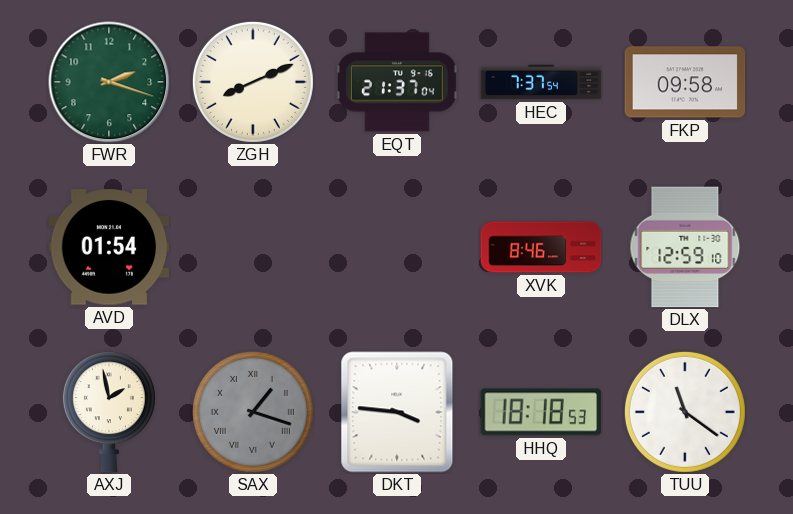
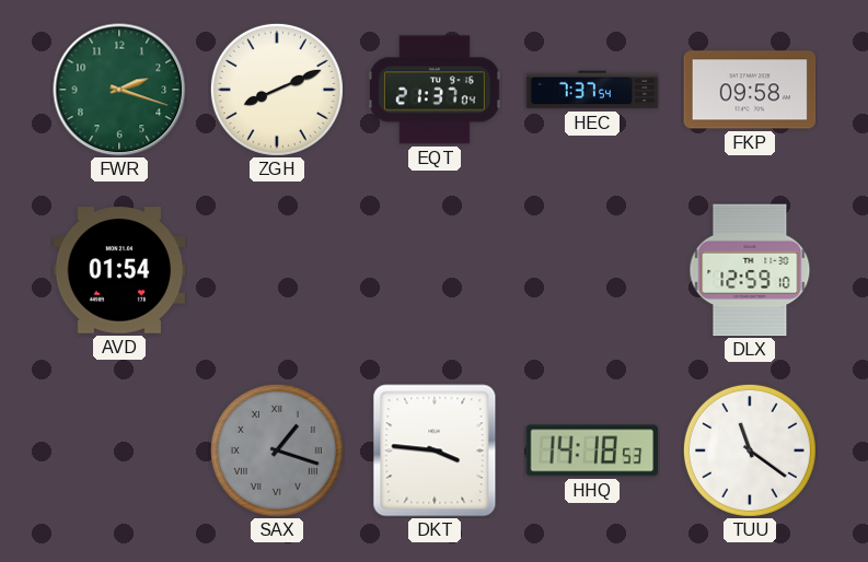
XVK: 8:46 -> none
AXJ: 1:58 -> none
HHQ: 18:18 -> 14:18
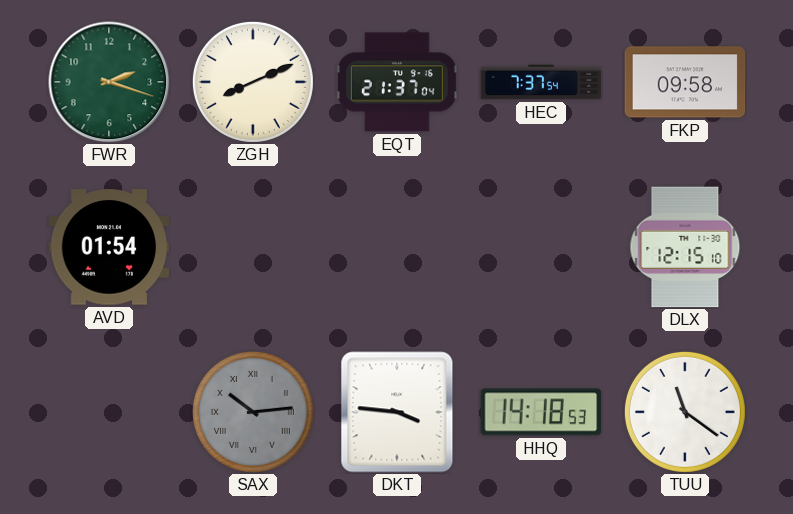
DLX: 12:59 -> 12:15
SAX: 1:18 -> 10:14
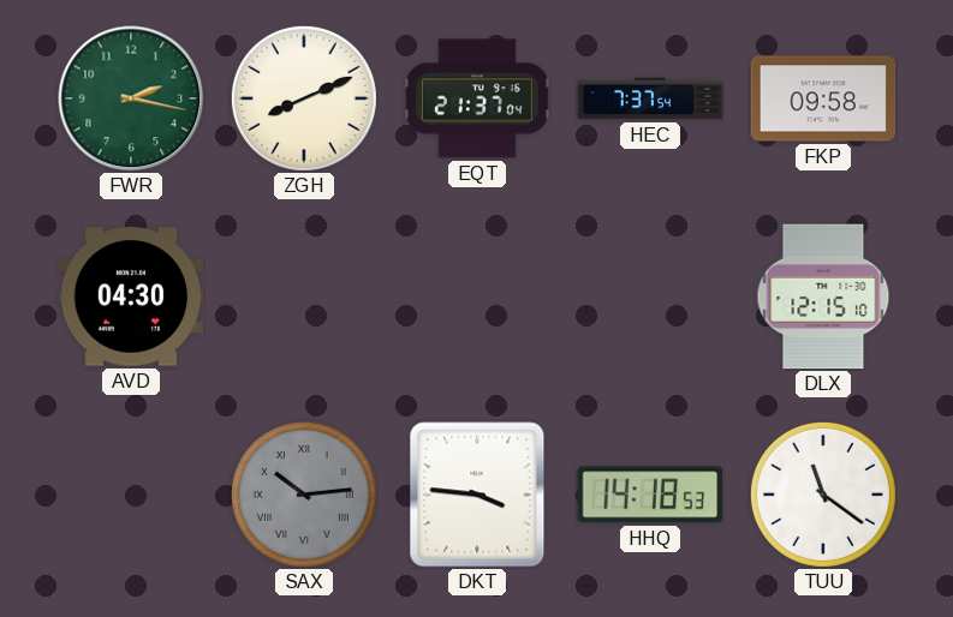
FWR: 2:18 -> 2:17
AVD: 01:54 -> 04:30
